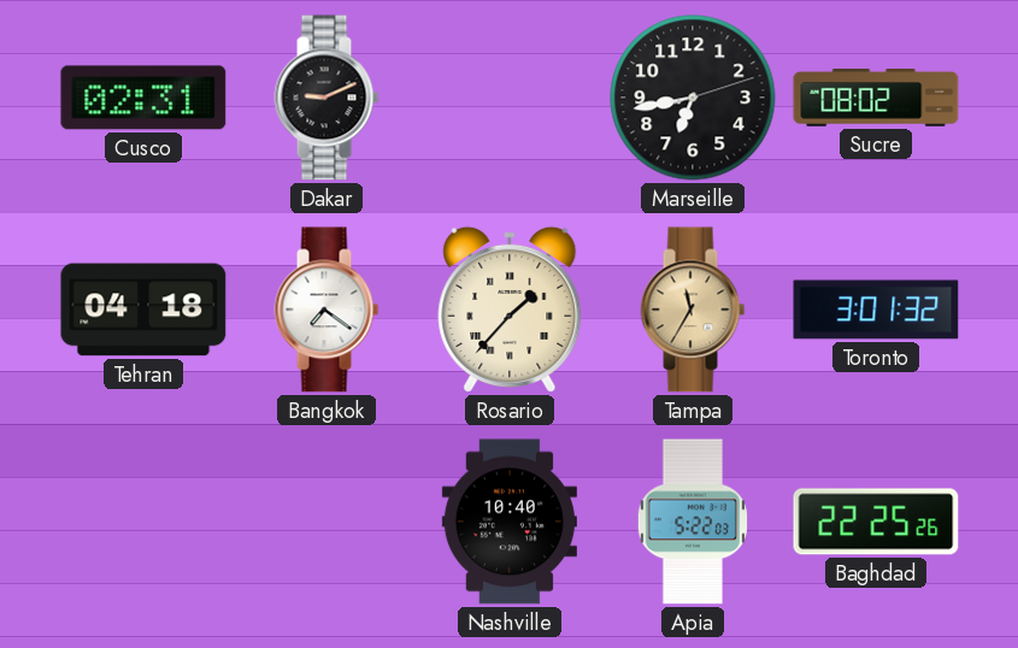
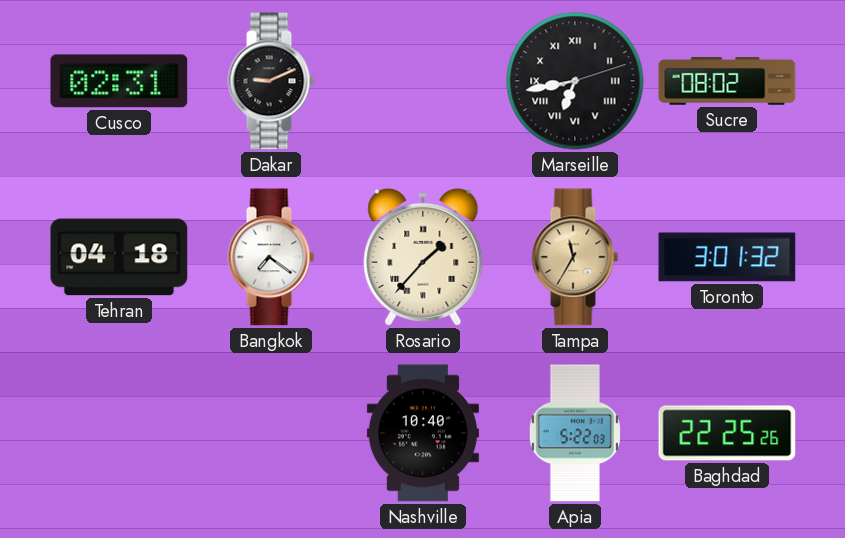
Marseille numerals: Arabic -> Roman
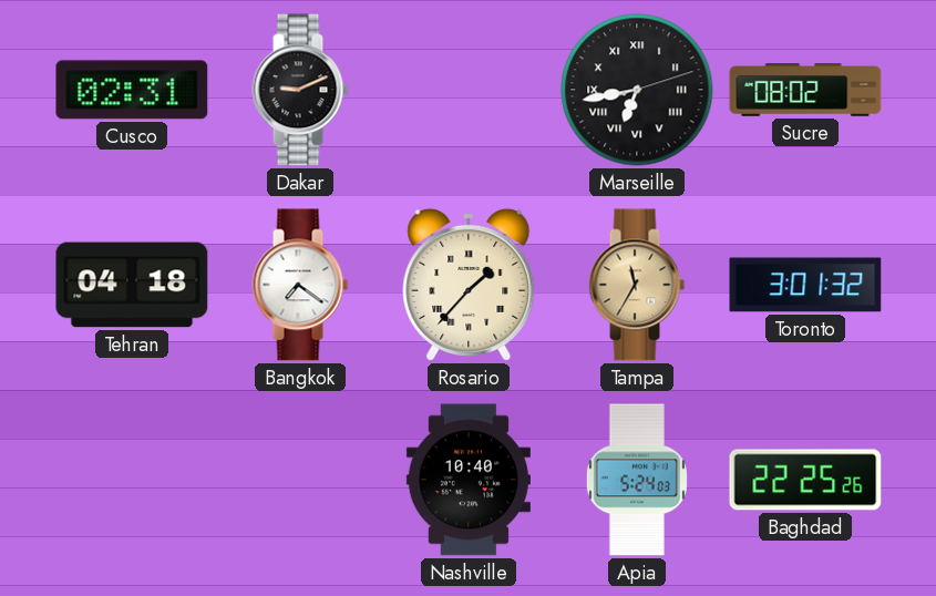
Apia: 5:22 -> 5:24
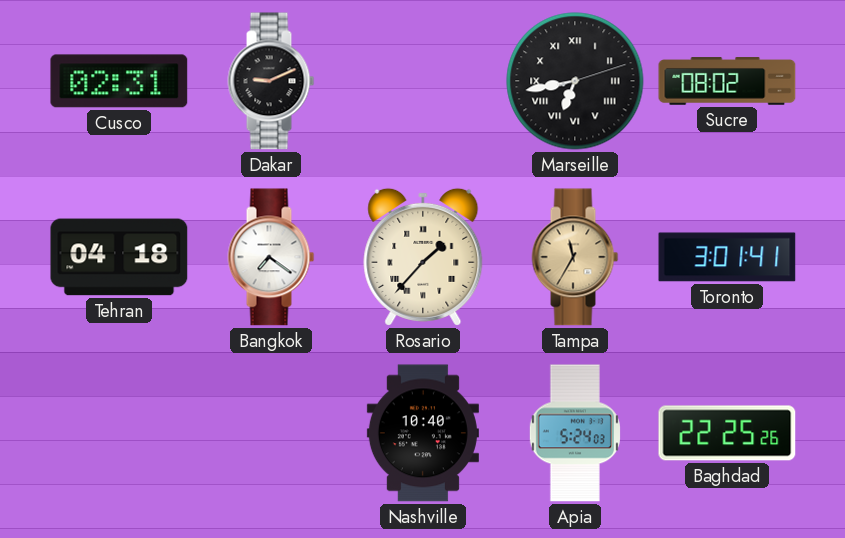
Toronto: 3:01:32 -> 3:01:41
